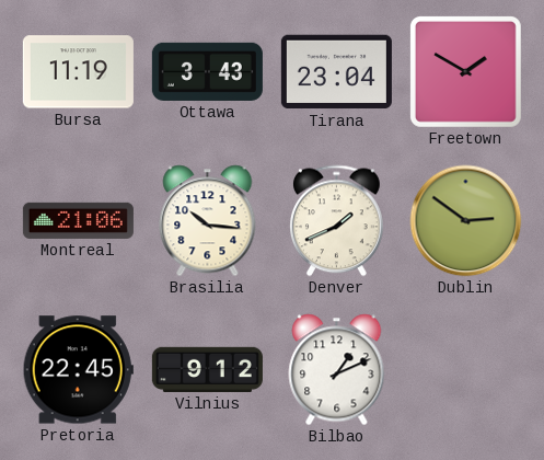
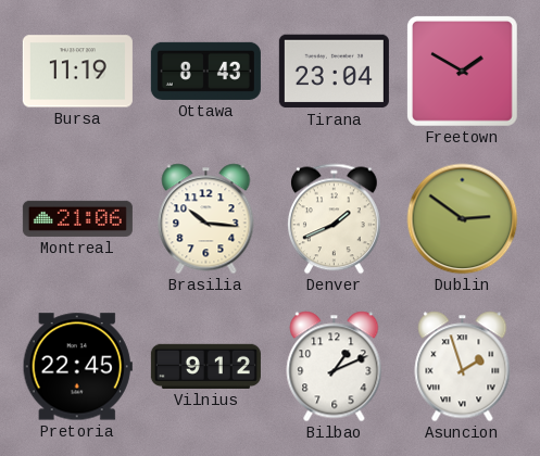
Ottawa: 3:43 -> 8:43
Asuncion: none -> 1:57
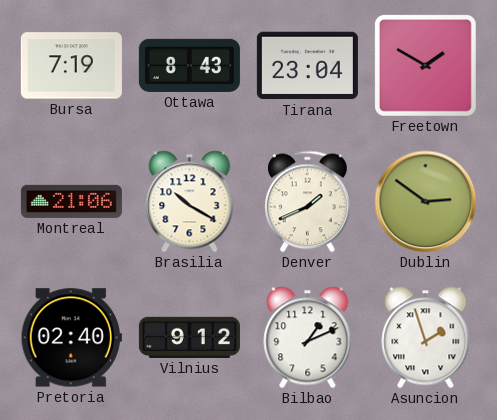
Bursa: 11:19 -> 7:19
Brasilia: 10:16 -> 10:20
Pretoria: 22:45 -> 02:40
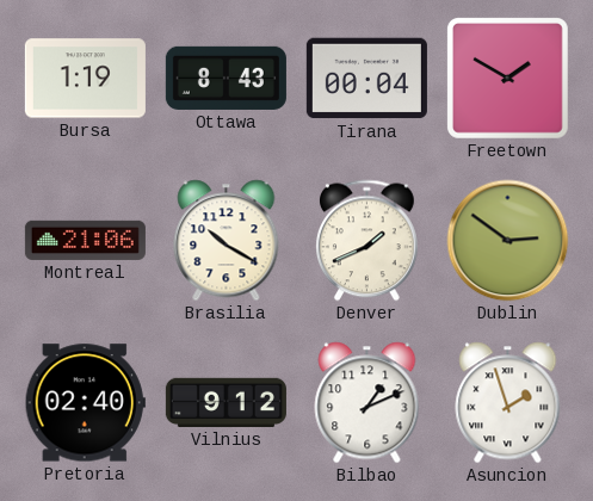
Bursa: 7:19 -> 1:19
Tirana: 23:04 -> 00:04
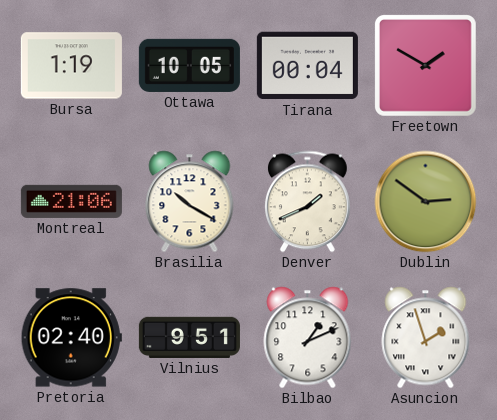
Ottawa: 8:43 -> 10:05
Vilnius: 9:12 -> 9:51
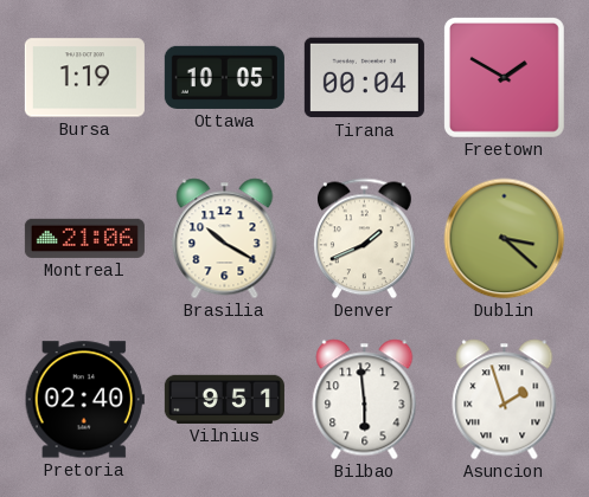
Dublin: 2:51 -> 3:22
Bilbao: 1:11 -> 5:59
